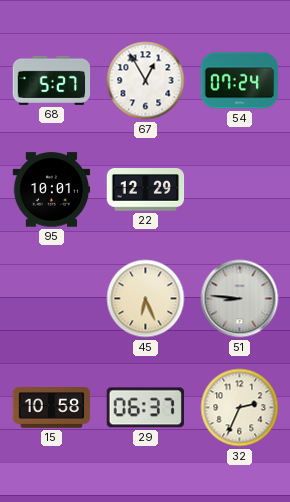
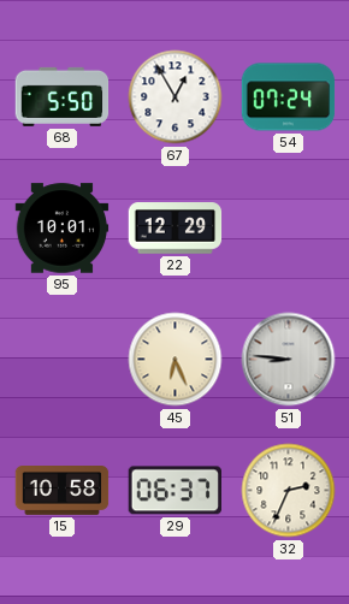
68: 5:27 -> 5:50
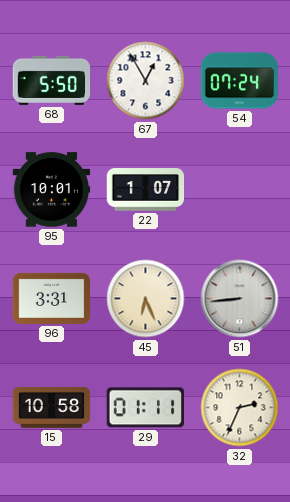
22: 12:29 -> 1:07
96: none -> 3:31
51: 8:46 -> 8:44
29: 06:37 -> 01:11
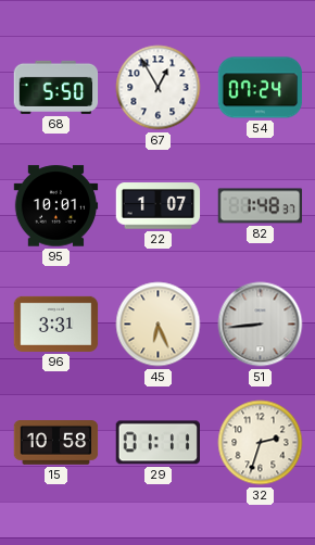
82: none -> 1:48
32: 2:34 -> 2:33
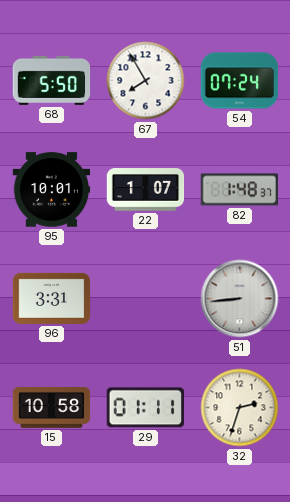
67: 12:55 -> 7:55
45: 6:26 -> none
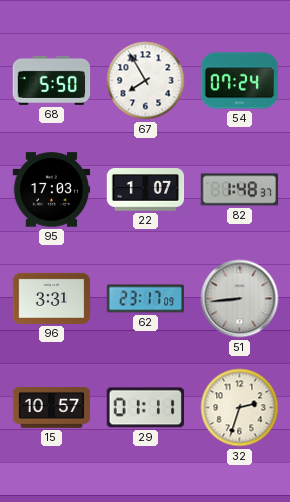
95: 10:01 -> 17:03
62: none -> 23:17
15: 10:58 -> 10:57
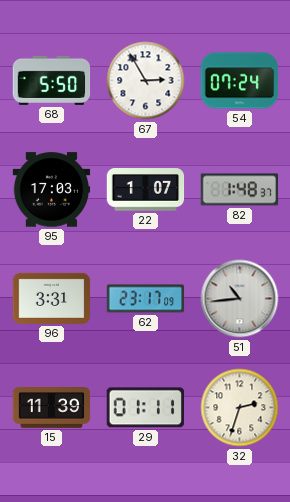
67: 7:55 -> 2:55
51: 8:44 -> 10:44
15: 10:57 -> 11:39
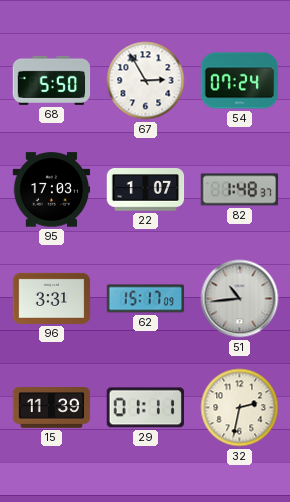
62: 23:17 -> 15:17
32: 2:33 -> 2:32
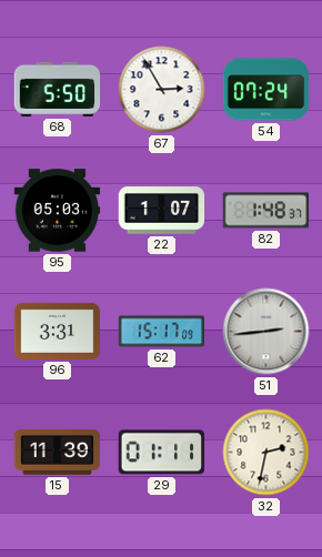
95: 17:03 -> 05:03
51: 10:44 -> 2:44
